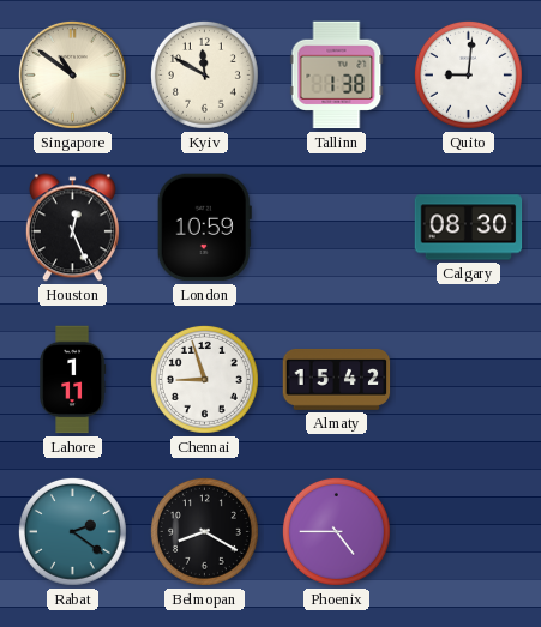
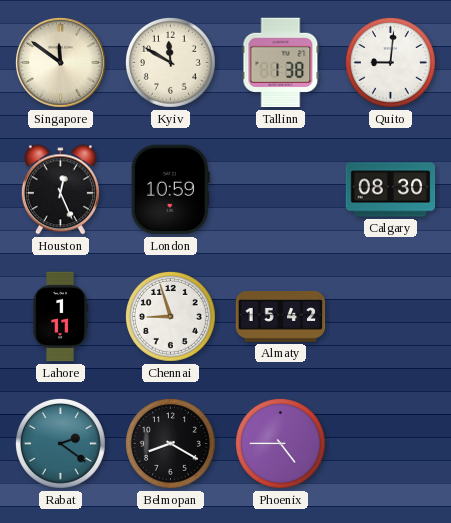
Singapore: 10:51 -> 11:51
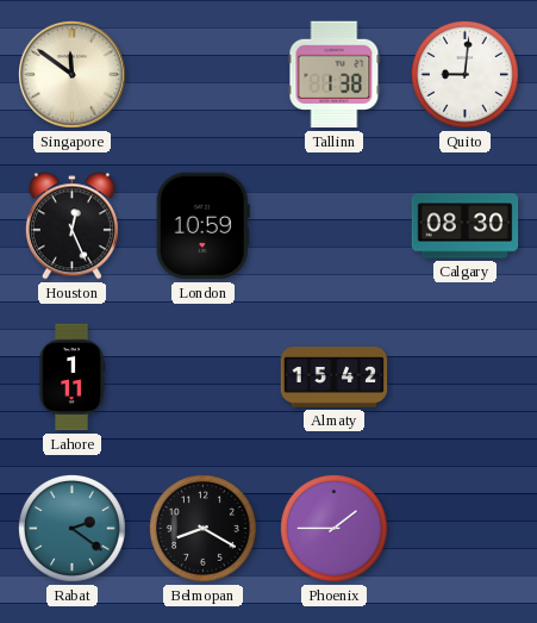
Kyiv: 11:50 -> none
Chennai: 8:57 -> none
Phoenix: 4:45 -> 1:45
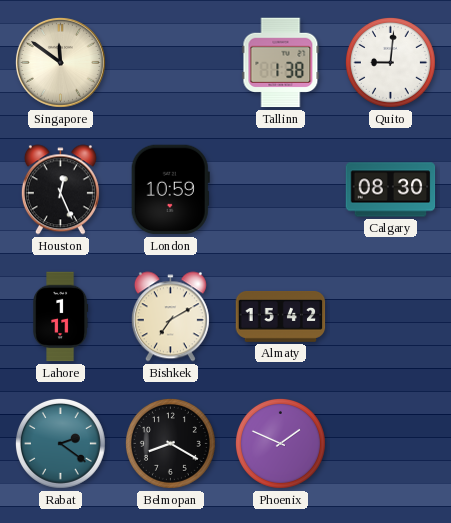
Bishkek: none -> 7:10
Phoenix: 1:45 -> 1:49
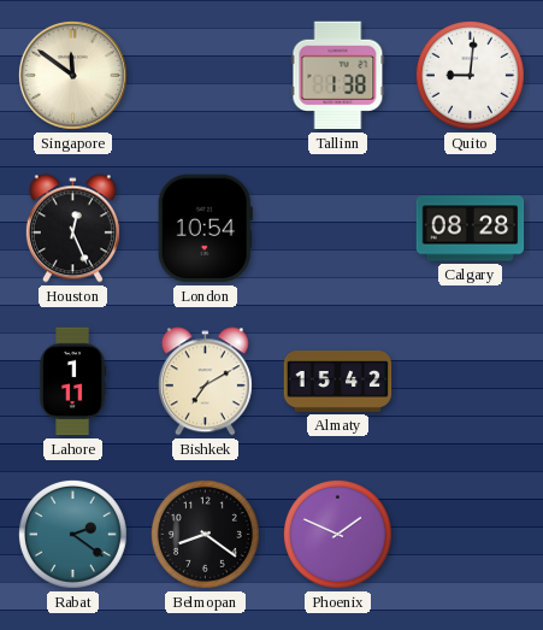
London: 10:59 -> 10:54
Calgary: 08:30 -> 08:28
Belmopan: 8:20 -> 8:21
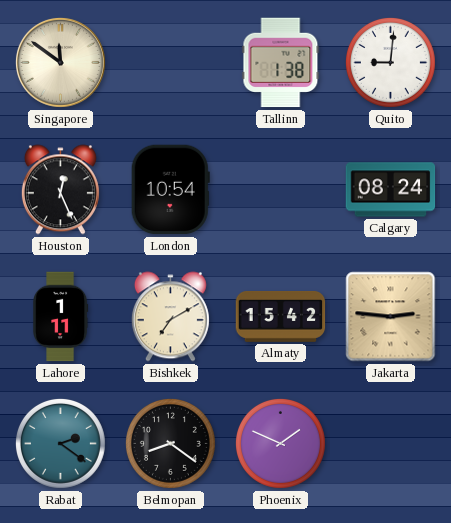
Calgary: 08:28 -> 08:24
Jakarta: none -> 2:46
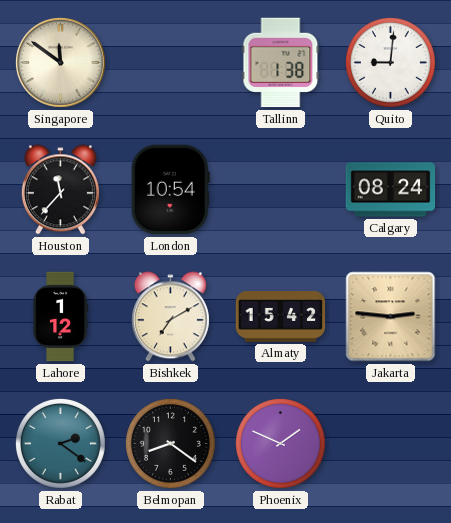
Houston: 12:26 -> 11:37
Lahore: 1:11 -> 1:12
